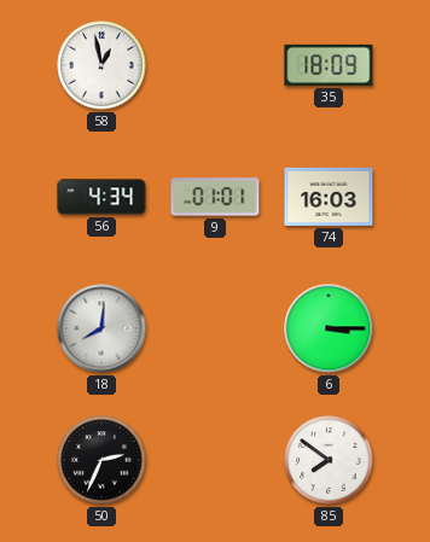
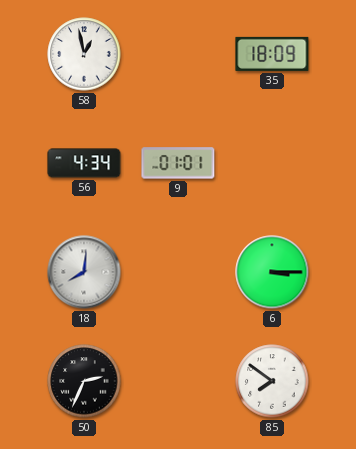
74: 16:03 -> none
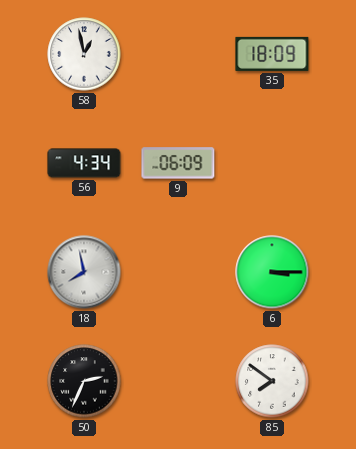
9: 01:01 -> 06:09
18: 8:01 -> 7:58
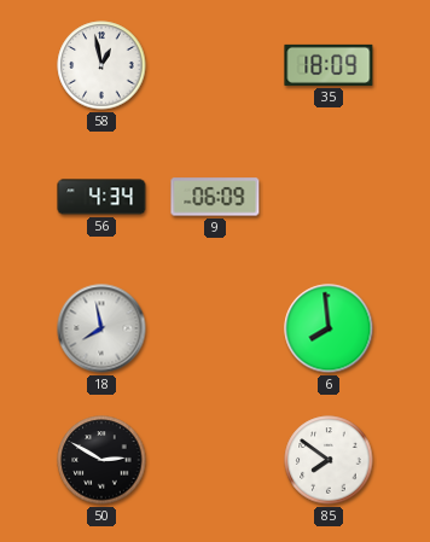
6: 3:15 -> 7:59
50: 2:34 -> 2:50
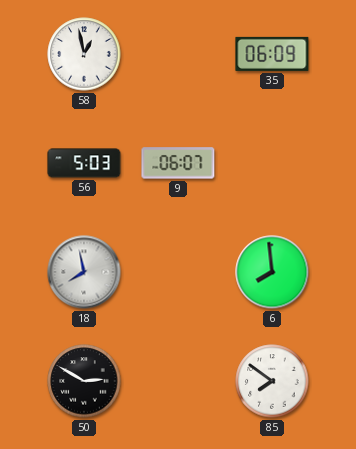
35: 18:09 -> 06:09
56: 4:34 -> 5:03
9: 06:09 -> 06:07
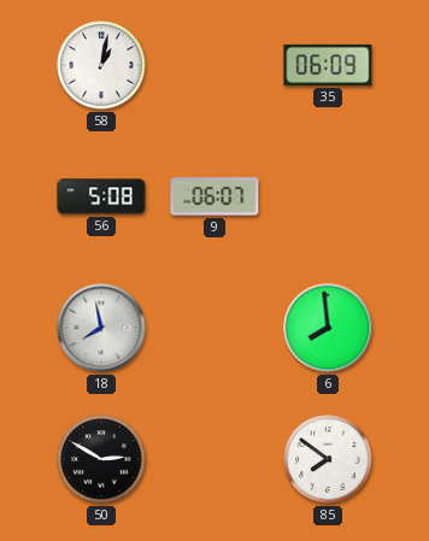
58: 12:58 -> 1:02
56: 5:03 -> 5:08
